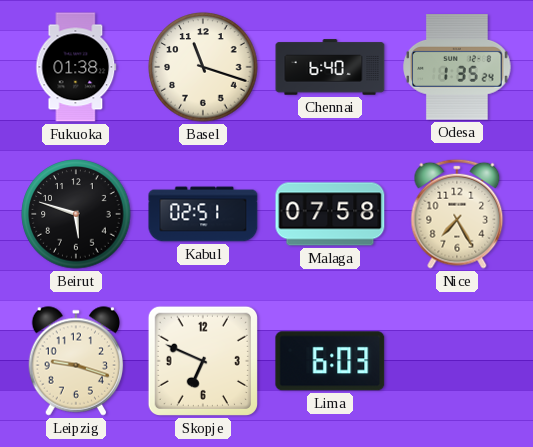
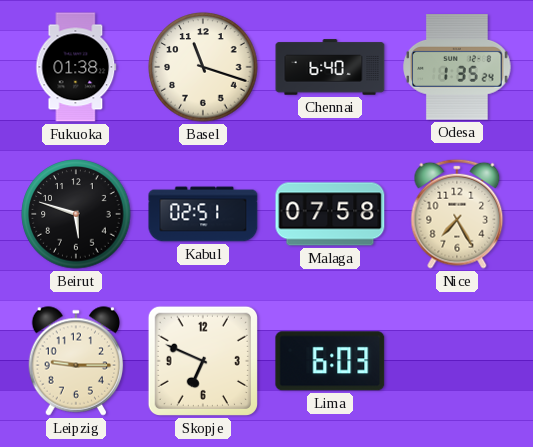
Leipzig: 9:18 -> 9:15
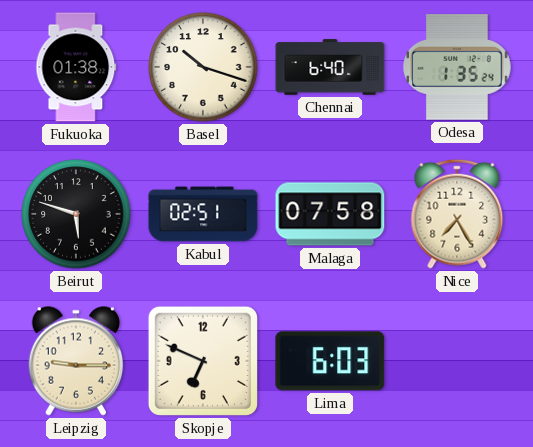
Basel: 11:18 -> 10:18
